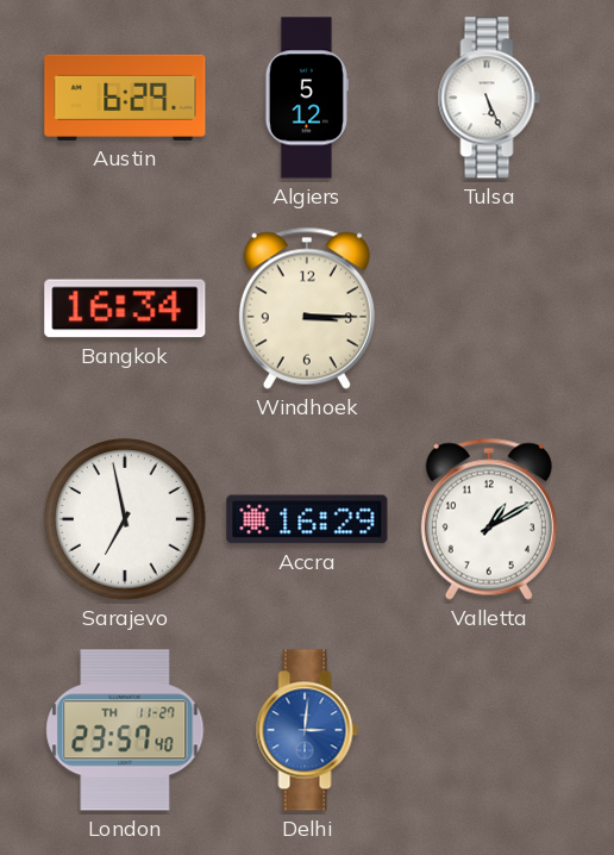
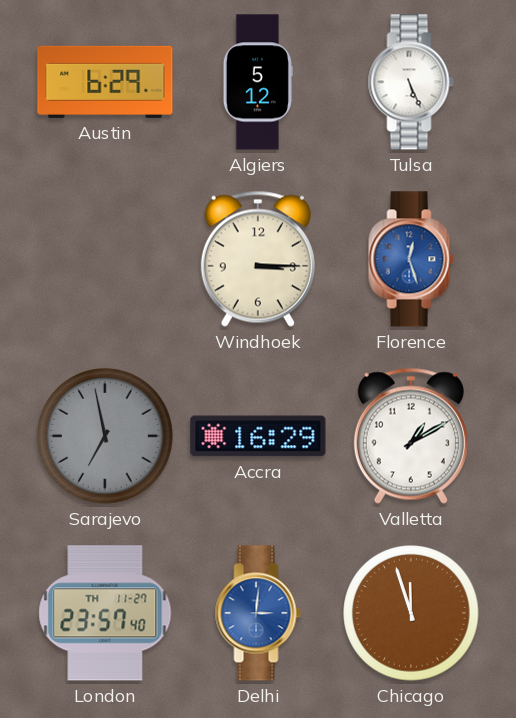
Bangkok: 16:34 -> none
Florence: none -> 12:27
Sarajevo dial: white -> grey
Chicago: none -> 11:57
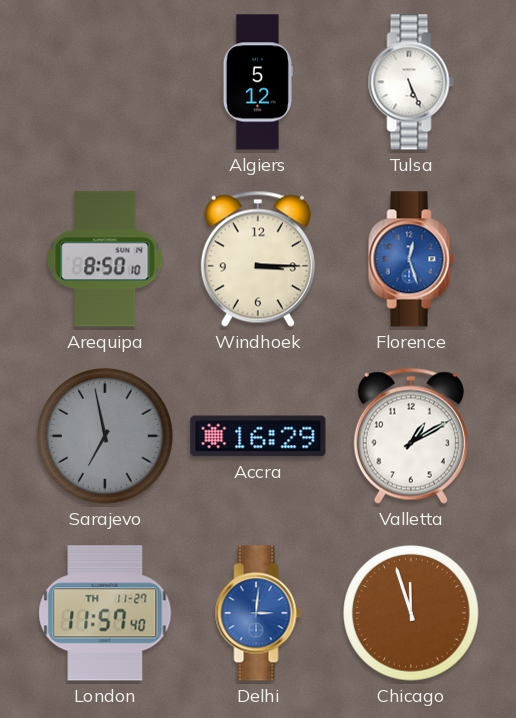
Austin: 6:29 -> none
Arequipa: none -> 8:50
London: 23:57 -> 11:57
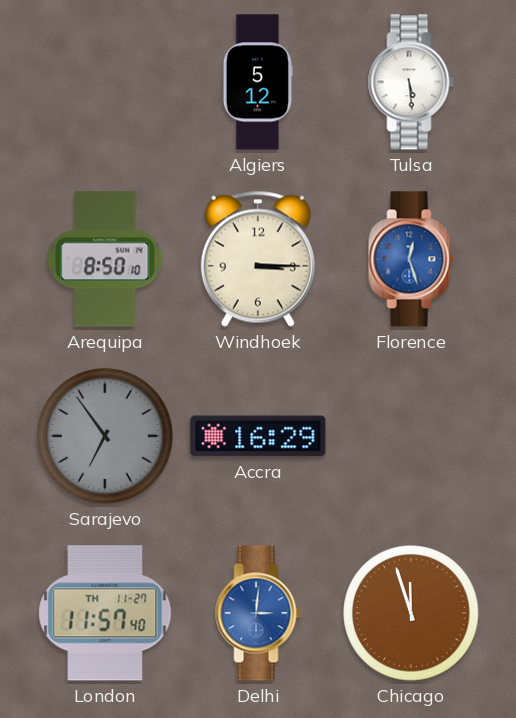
Tulsa: 5:26 -> 5:29
Sarajevo: 6:58 -> 6:54
Valletta: 1:10 -> none
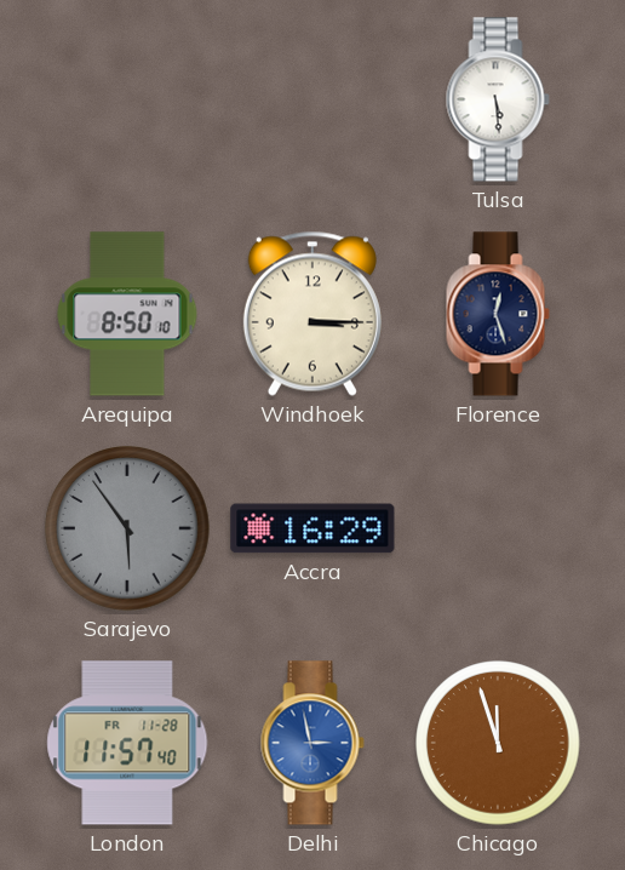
Algiers: 5:12 -> none
Florence dial: blue -> navy
Sarajevo: 6:54 -> 5:54
London date: TH 11-27 -> FR 11-28
Delhi: 3:01 -> 2:58
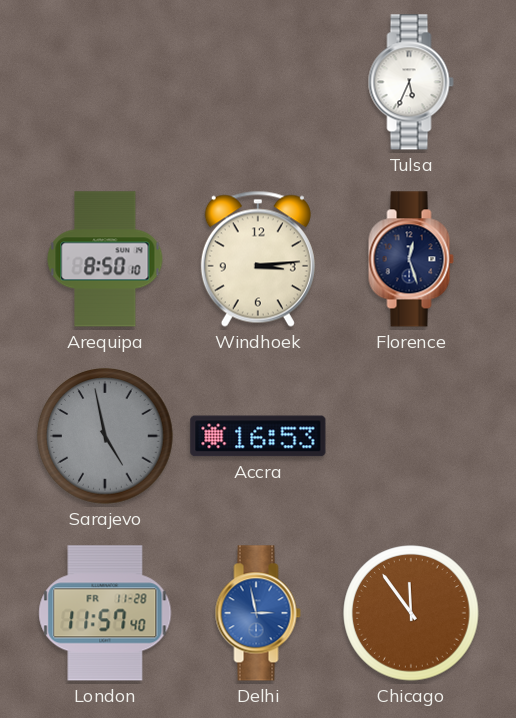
Tulsa: 5:29 -> 5:34
Windhoek: 3:15 -> 3:14
Sarajevo: 5:54 -> 4:58
Accra: 16:29 -> 16:53
Chicago: 11:57 -> 11:54
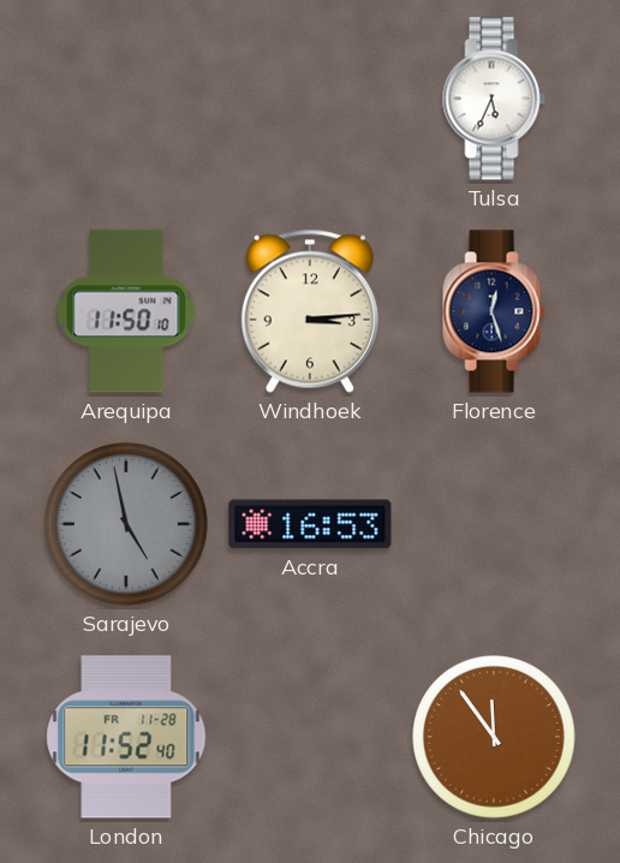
Arequipa: 8:50 -> 11:50
London: 11:57 -> 11:52
Delhi: 2:58 -> none
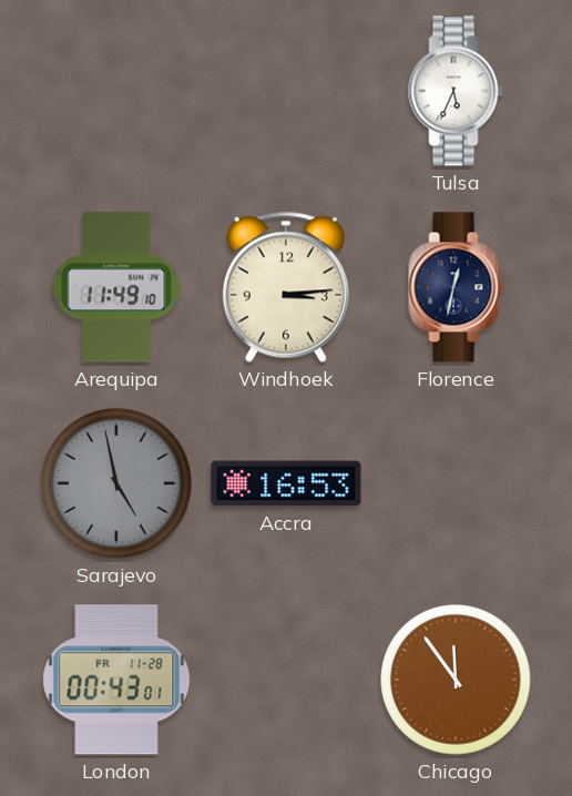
Arequipa: 11:50 -> 11:49
Florence: 12:27 -> 12:32
London: 11:52 -> 00:43
